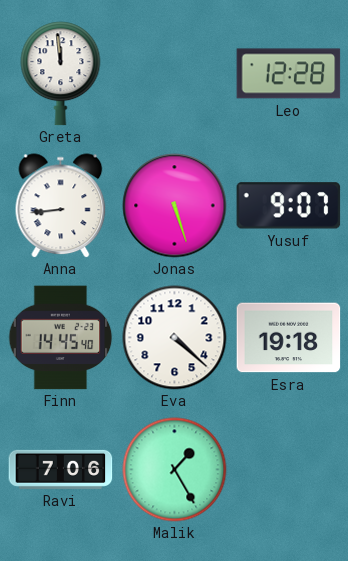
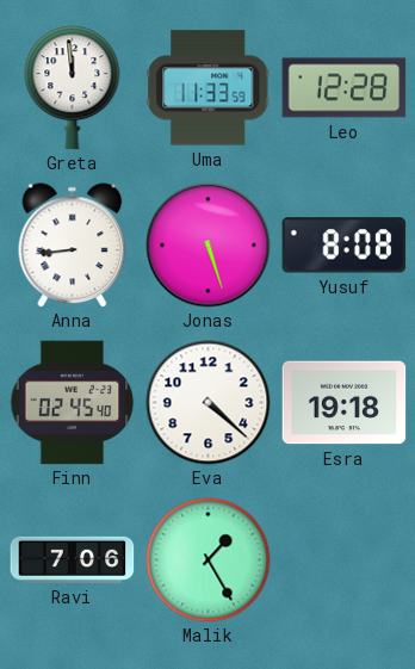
Uma: none -> 11:33
Yusuf: 9:07 -> 8:08
Finn: 14:45 -> 02:45
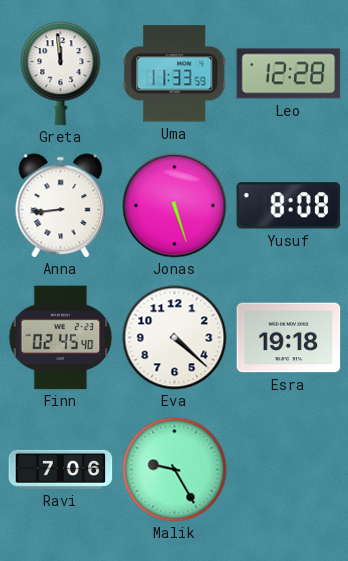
Malik: 1:25 -> 9:25
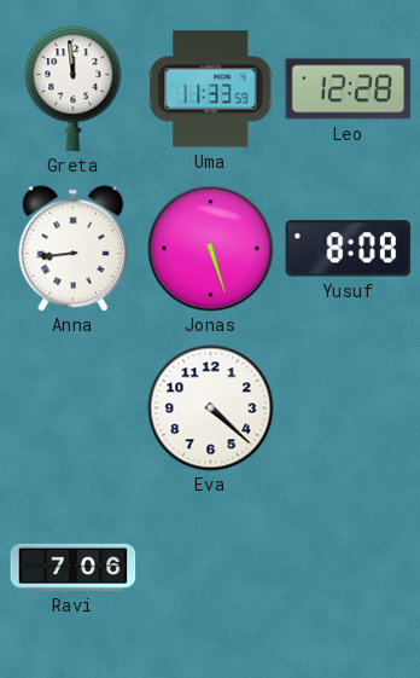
Finn: 02:45 -> none
Esra: 19:18 -> none
Malik: 9:25 -> none
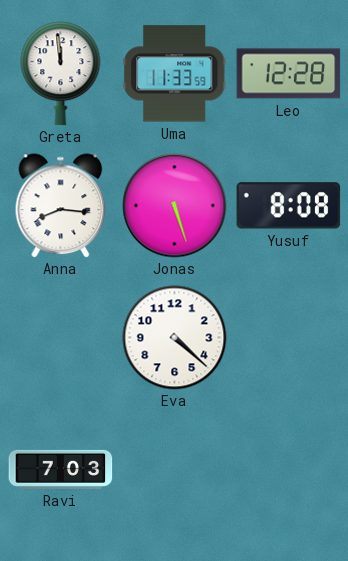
Anna: 8:44 -> 8:16
Ravi: 7:06 -> 7:03
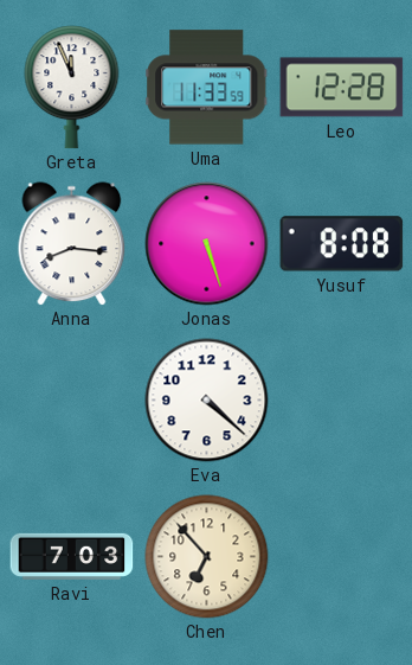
Greta: 11:59 -> 11:56
Chen: none -> 6:53
